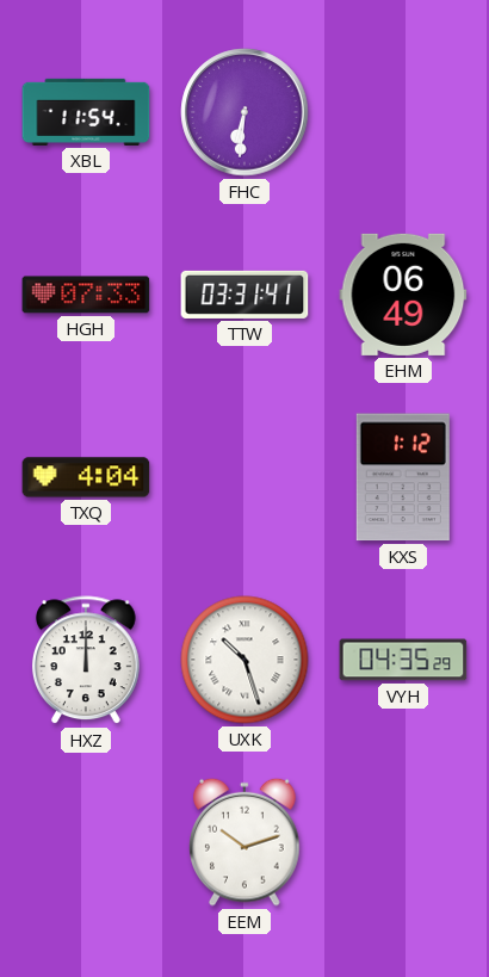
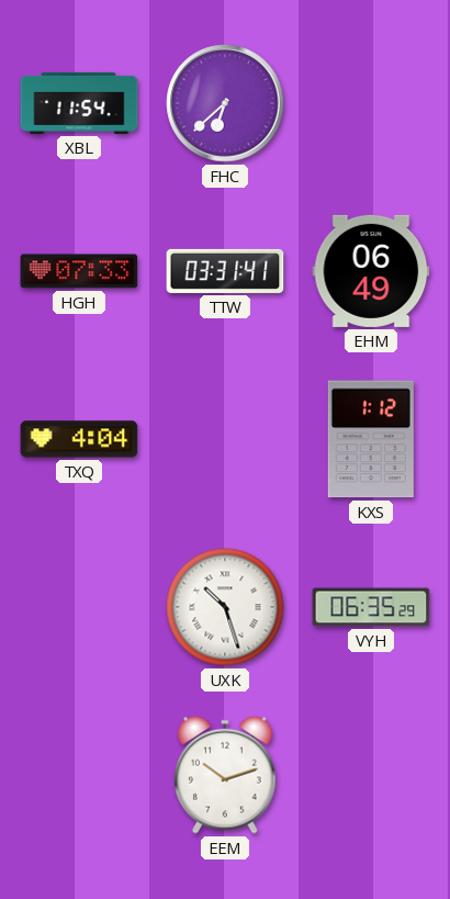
FHC: 6:31 -> 6:38
HXZ: 12:00 -> none
VYH: 04:35 -> 06:35
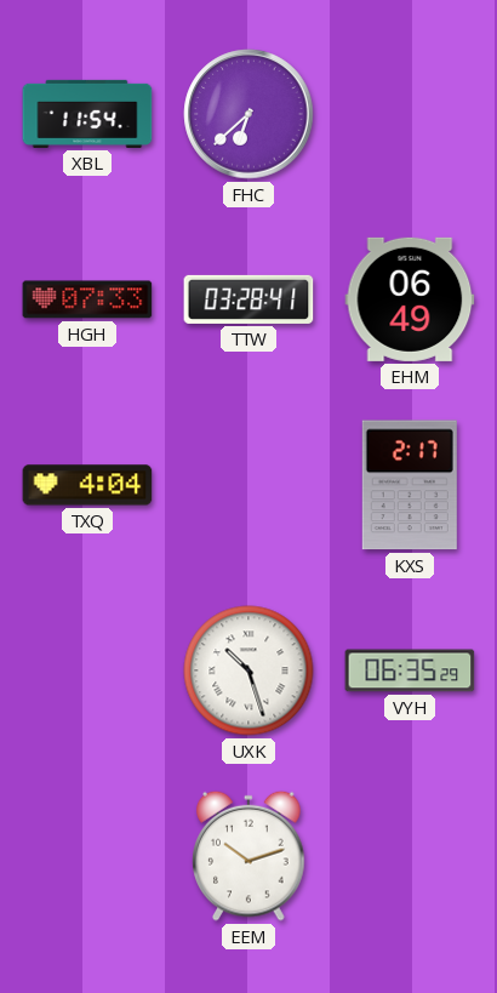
TTW: 03:31 -> 03:28
KXS: 1:12 -> 2:17
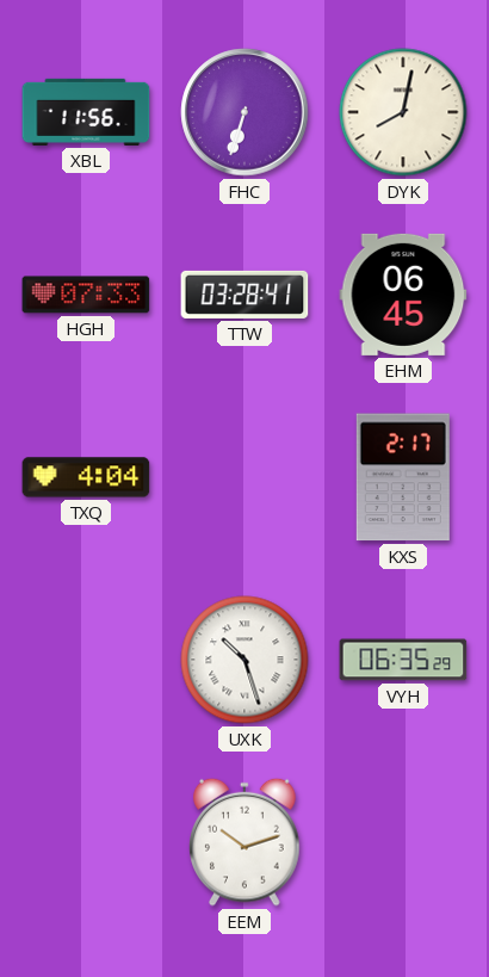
XBL: 11:54 -> 11:56
FHC: 6:38 -> 6:33
DYK: none -> 8:02
EHM: 06:49 -> 06:45
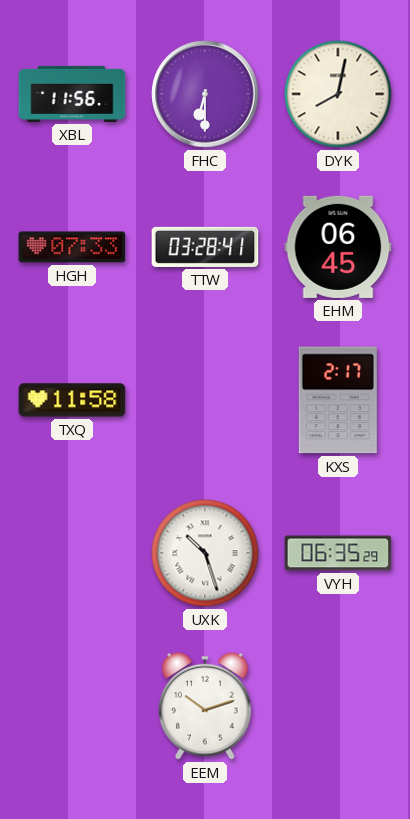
FHC: 6:33 -> 6:30
TXQ: 4:04 -> 11:58
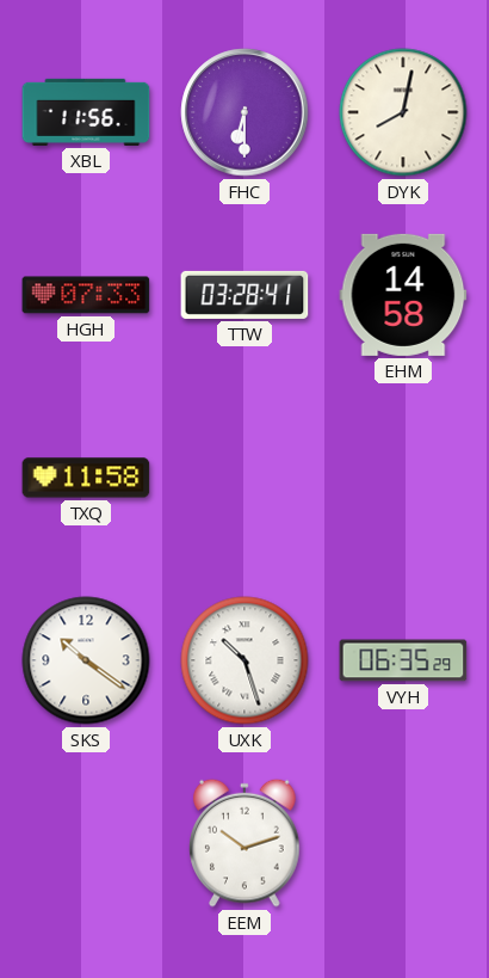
EHM: 06:45 -> 14:58
KXS: 2:17 -> none
SKS: none -> 10:21
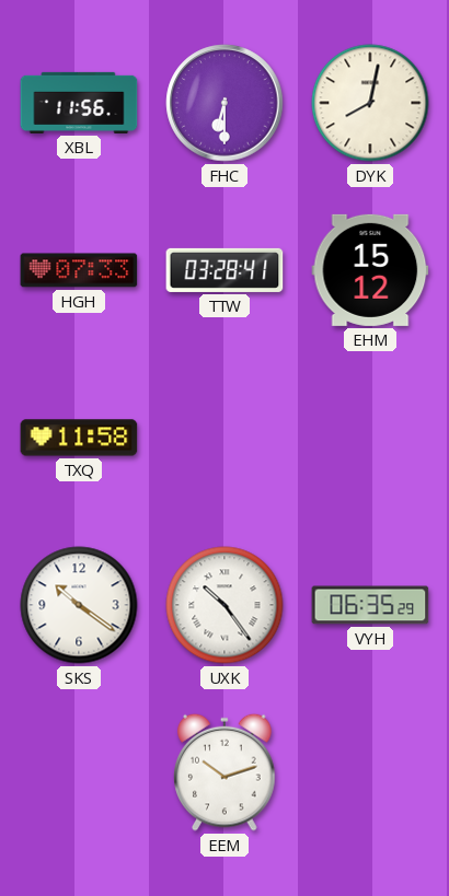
EHM: 14:58 -> 15:12
UXK: 10:27 -> 10:24
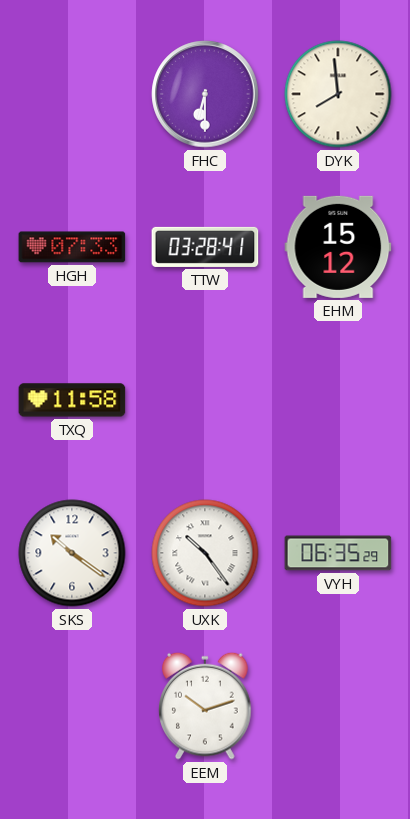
XBL: 11:56 -> none
DYK: 8:02 -> 7:59
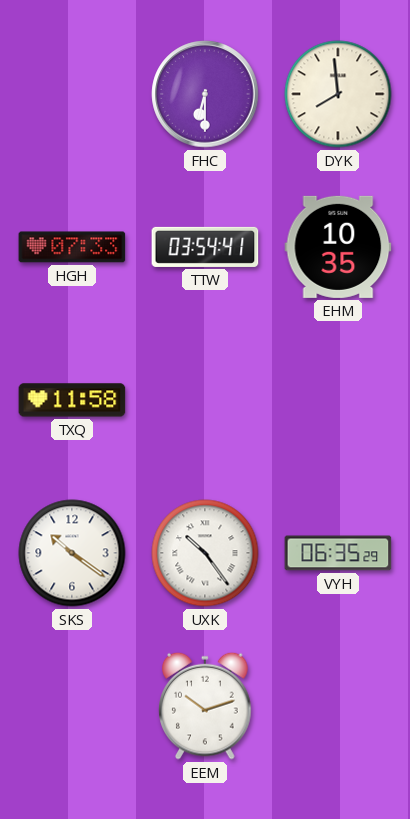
TTW: 03:28 -> 03:54
EHM: 15:12 -> 10:35
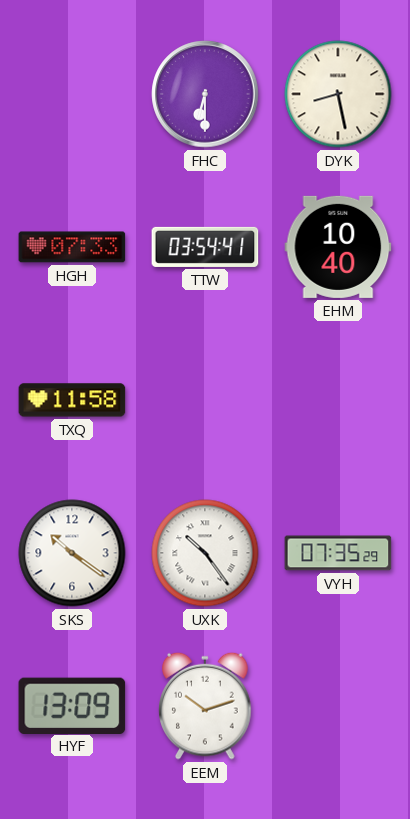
DYK: 7:59 -> 8:28
EHM: 10:35 -> 10:40
VYH: 06:35 -> 07:35
HYF: none -> 13:09
